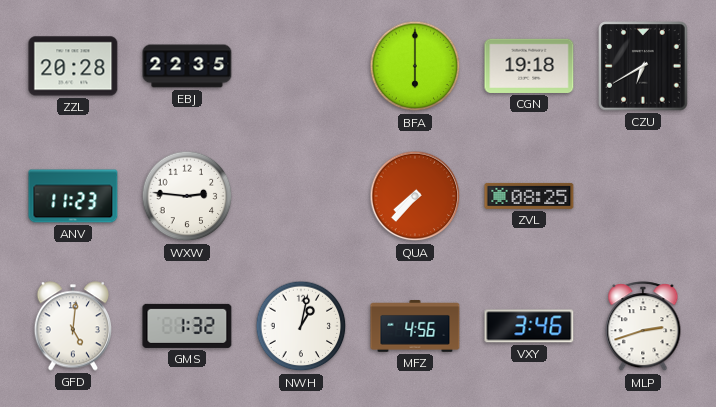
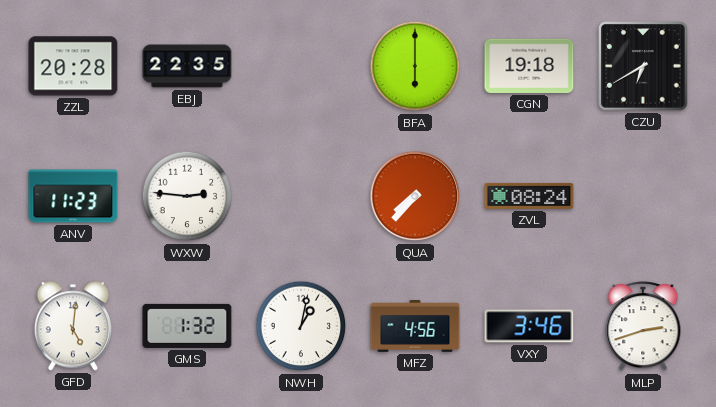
ZVL: 08:25 -> 08:24
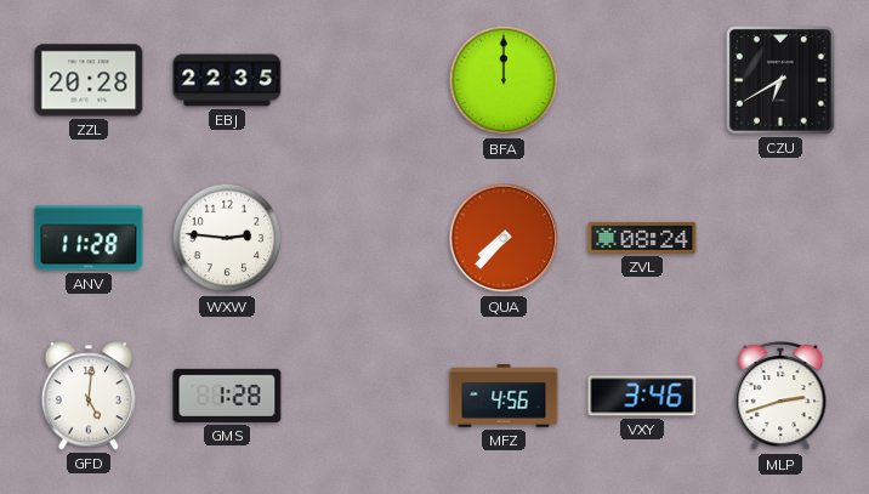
BFA: 6:00 -> 12:00
CGN: 19:18 -> none
ANV: 11:23 -> 11:28
GMS: 1:32 -> 1:28
NWH: 1:02 -> none
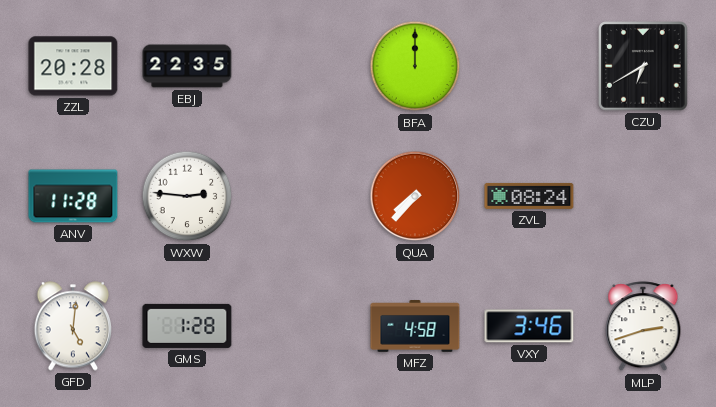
MFZ: 4:56 -> 4:58
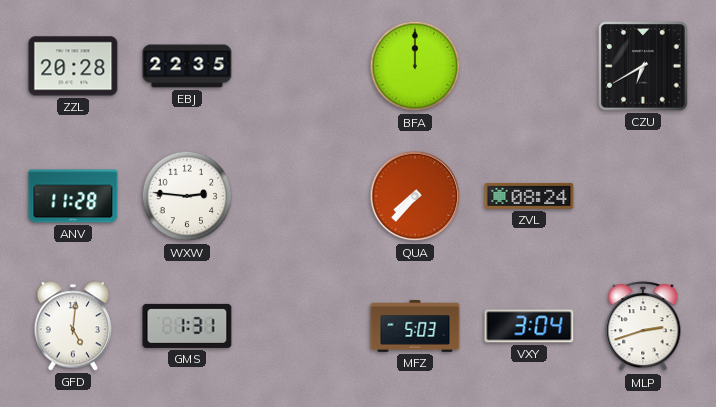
GMS: 1:28 -> 1:31
MFZ: 4:58 -> 5:03
VXY: 3:46 -> 3:04
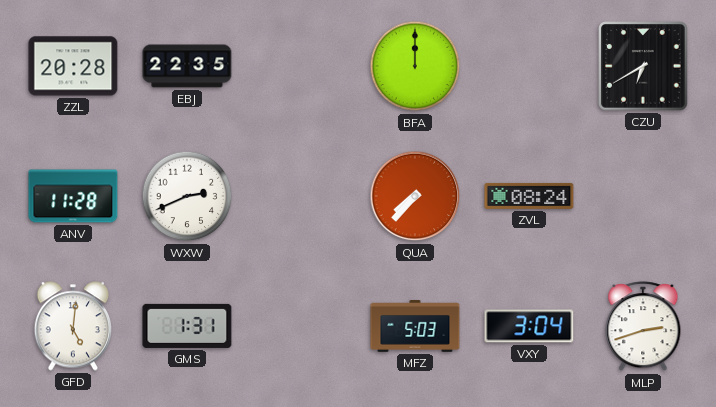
WXW: 2:46 -> 2:41
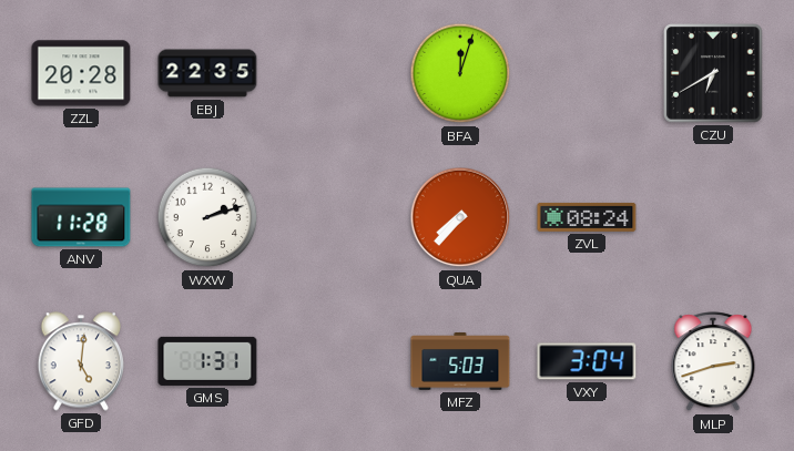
BFA: 12:00 -> 12:03
WXW: 2:41 -> 2:12
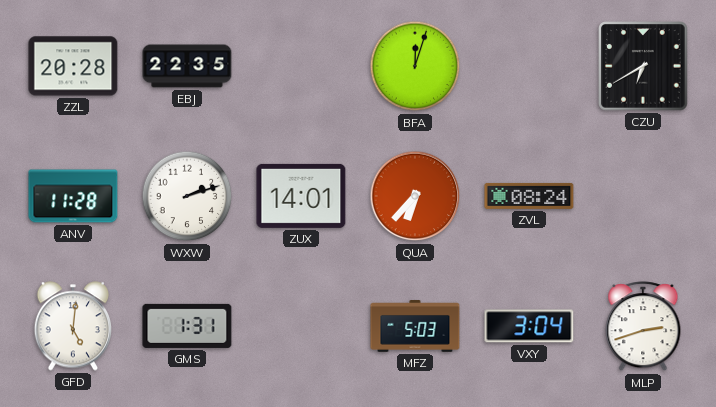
ZUX: none -> 14:01
QUA: 7:37 -> 6:37
